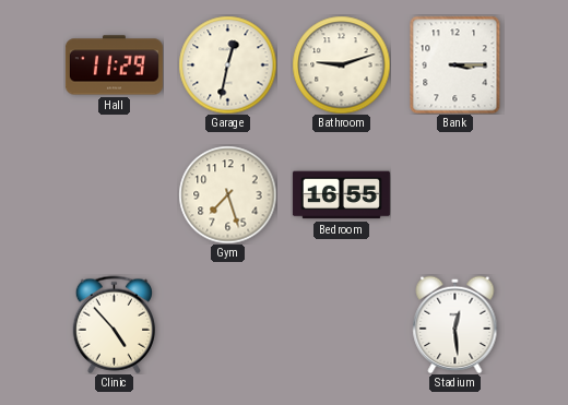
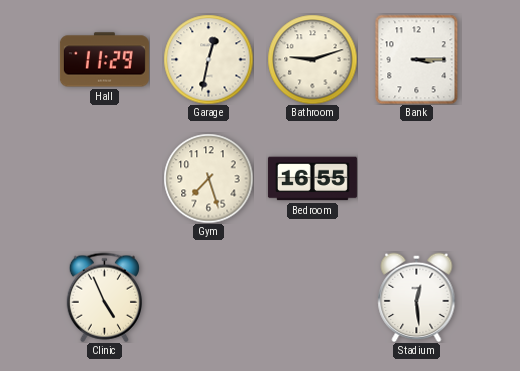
Clinic: 4:53 -> 4:56
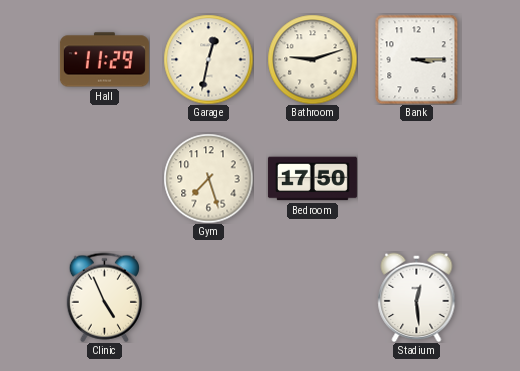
Bedroom: 16:55 -> 17:50
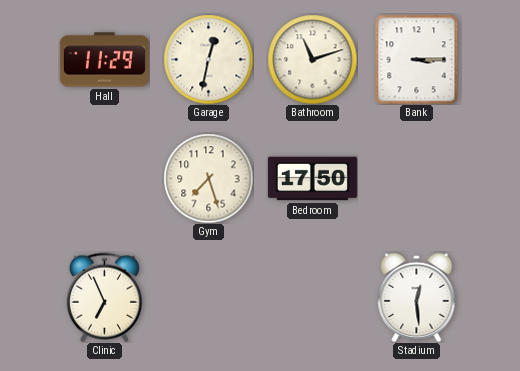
Bathroom: 9:12 -> 11:12
Clinic: 4:56 -> 6:56
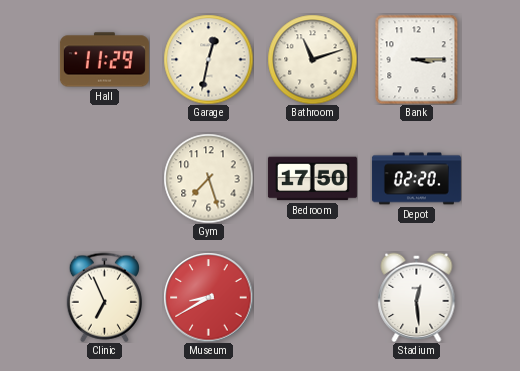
Depot: none -> 02:20
Museum: none -> 8:40
